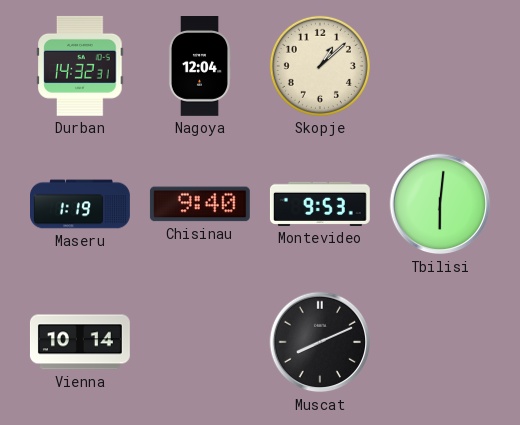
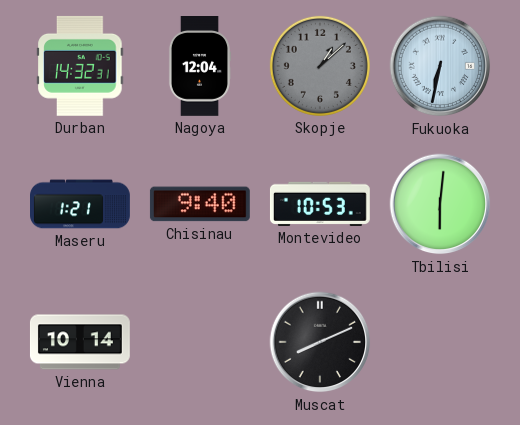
Skopje dial: cream -> grey
Fukuoka: none -> 6:32
Maseru: 1:19 -> 1:21
Montevideo: 9:53 -> 10:53
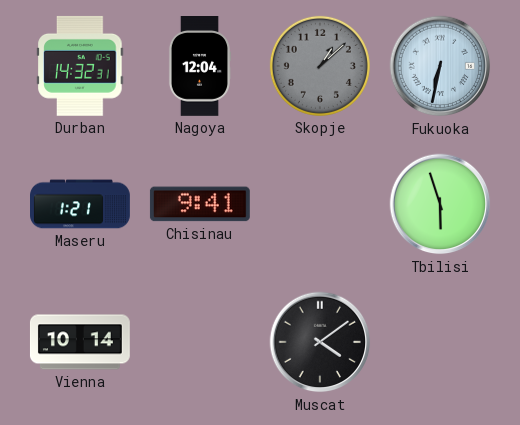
Chisinau: 9:40 -> 9:41
Montevideo: 10:53 -> none
Tbilisi: 6:01 -> 5:57
Muscat: 8:11 -> 4:09
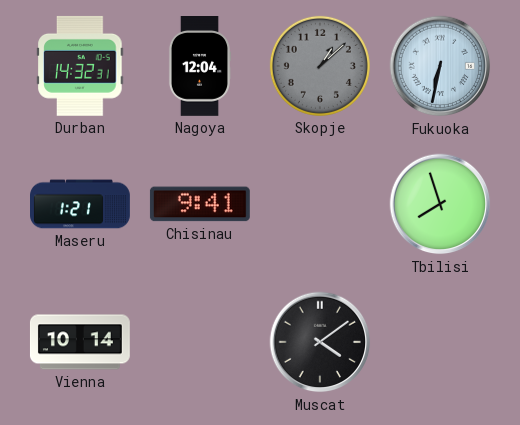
Tbilisi: 5:57 -> 7:57
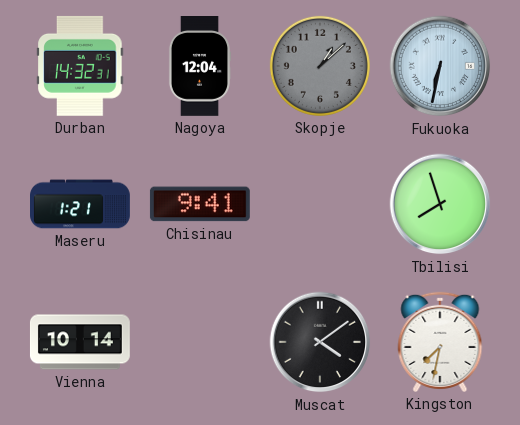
Kingston: none -> 7:32
